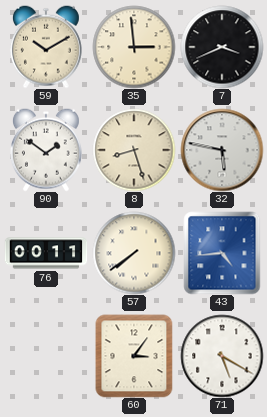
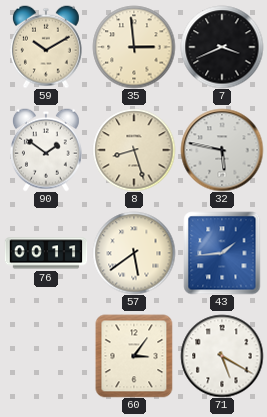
57: 7:39 -> 5:39
43: 4:44 -> 1:44
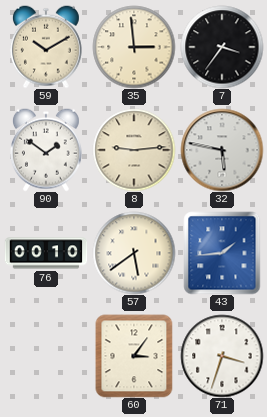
7: 3:41 -> 3:36
8: 8:27 -> 9:14
76: 00:11 -> 00:10
71: 5:20 -> 3:33
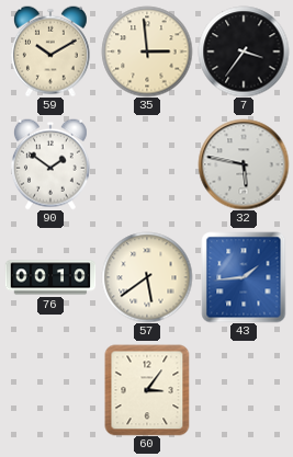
8: 9:14 -> none
71: 3:33 -> none
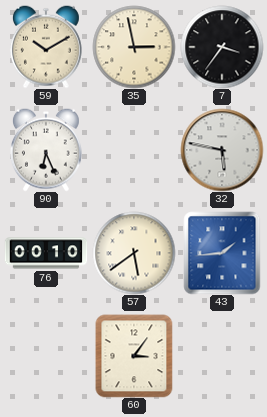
35: 2:59 -> 2:58
90: 1:51 -> 6:26
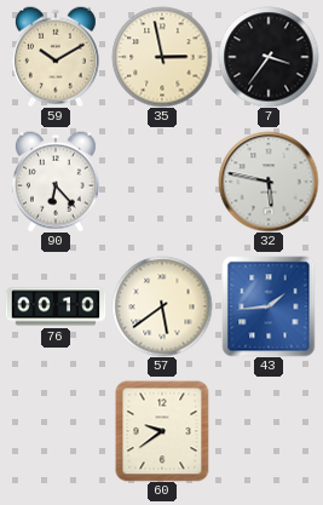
90: 6:26 -> 6:23
60: 3:06 -> 9:39
